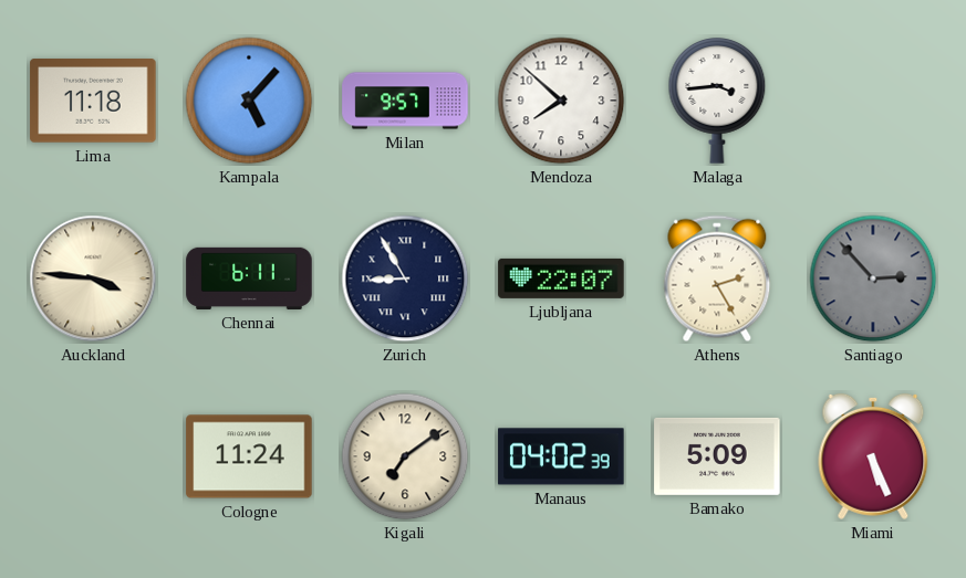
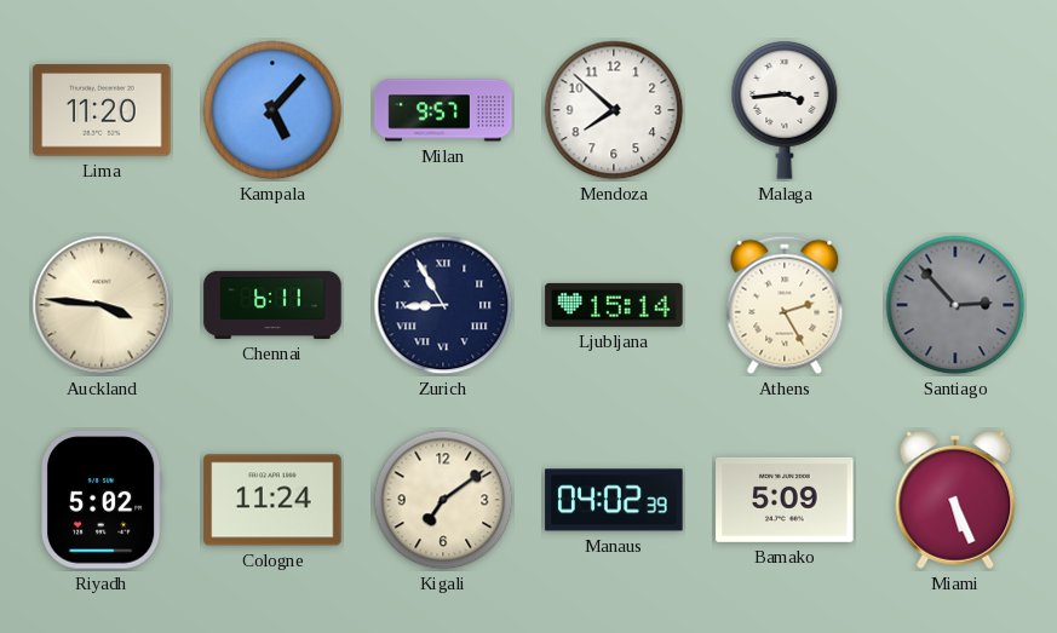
Lima: 11:18 -> 11:20
Ljubljana: 22:07 -> 15:14
Riyadh: none -> 5:02
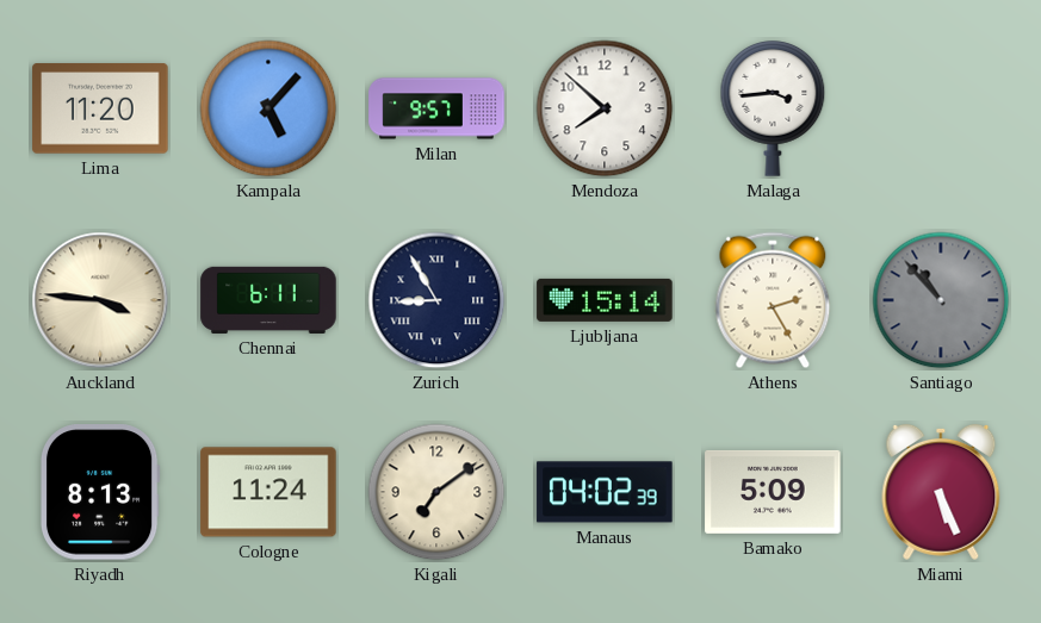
Santiago: 2:53 -> 10:53
Riyadh: 5:02 -> 8:13
